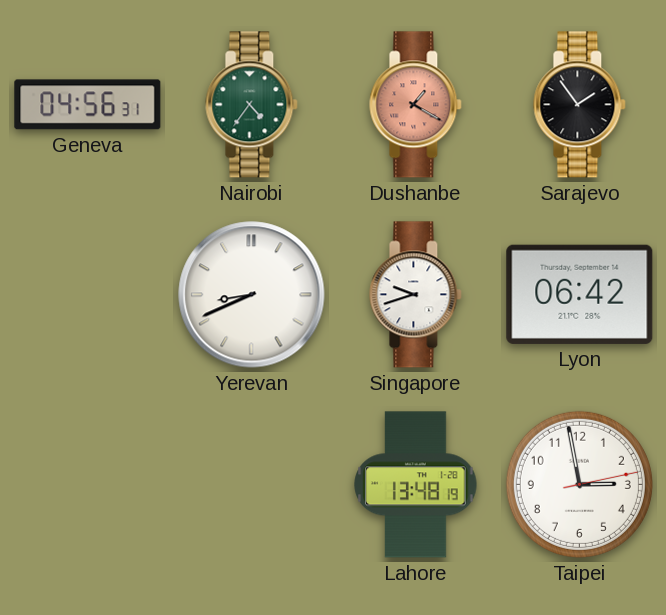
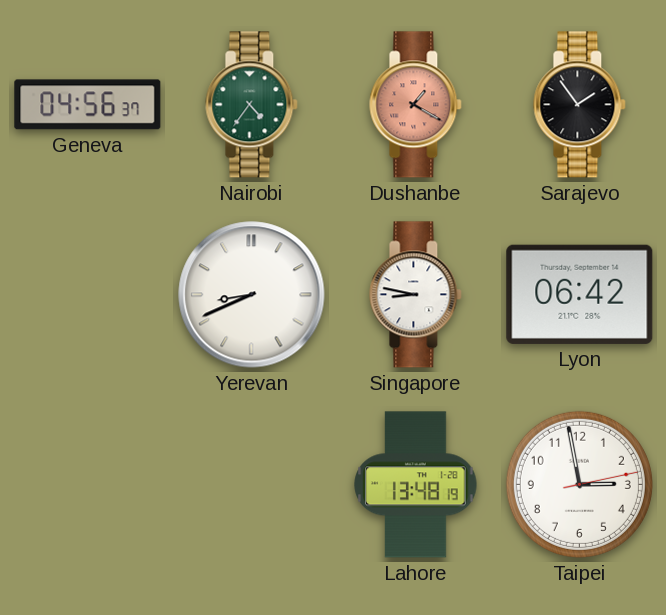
Geneva: 04:56:31 -> 04:56:37
Singapore: 9:42 -> 8:47
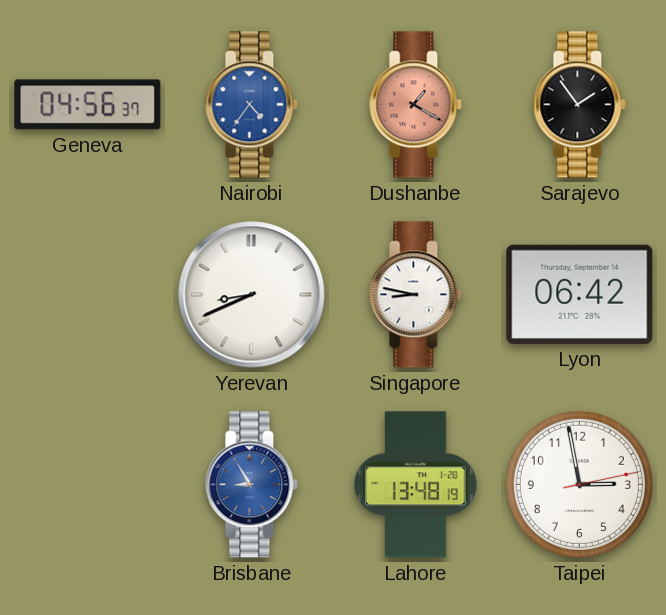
Nairobi dial: green -> blue
Brisbane: none -> 8:55
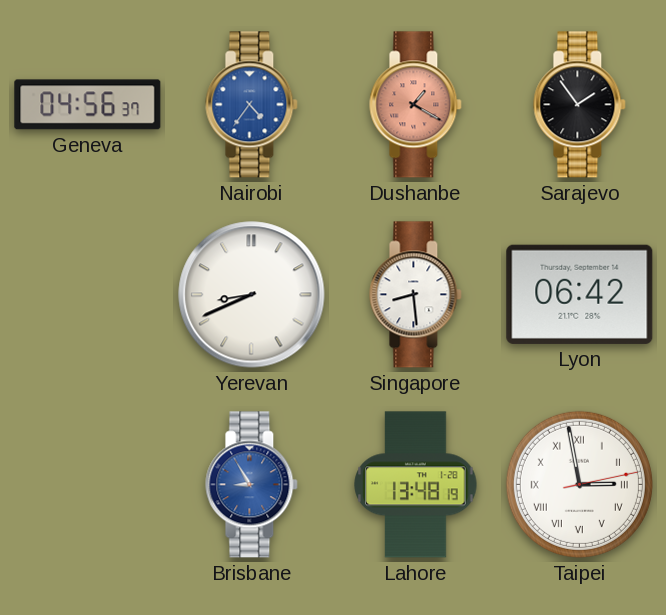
Singapore: 8:47 -> 8:29
Taipei numerals: Arabic -> Roman
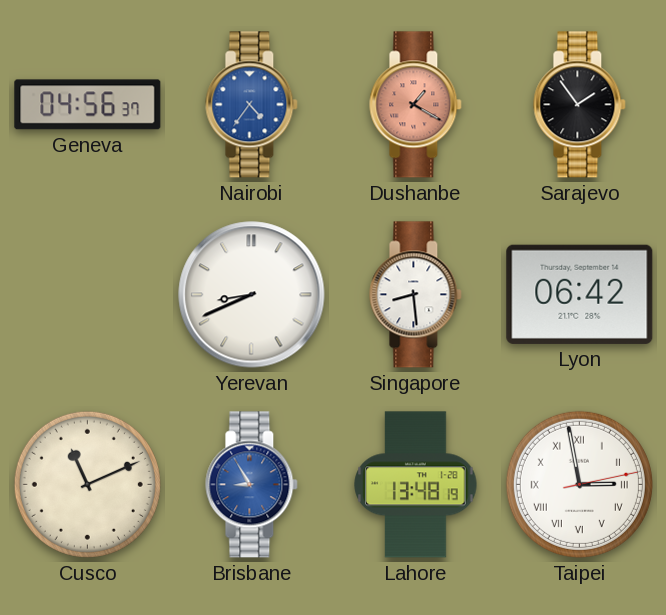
Cusco: none -> 11:11
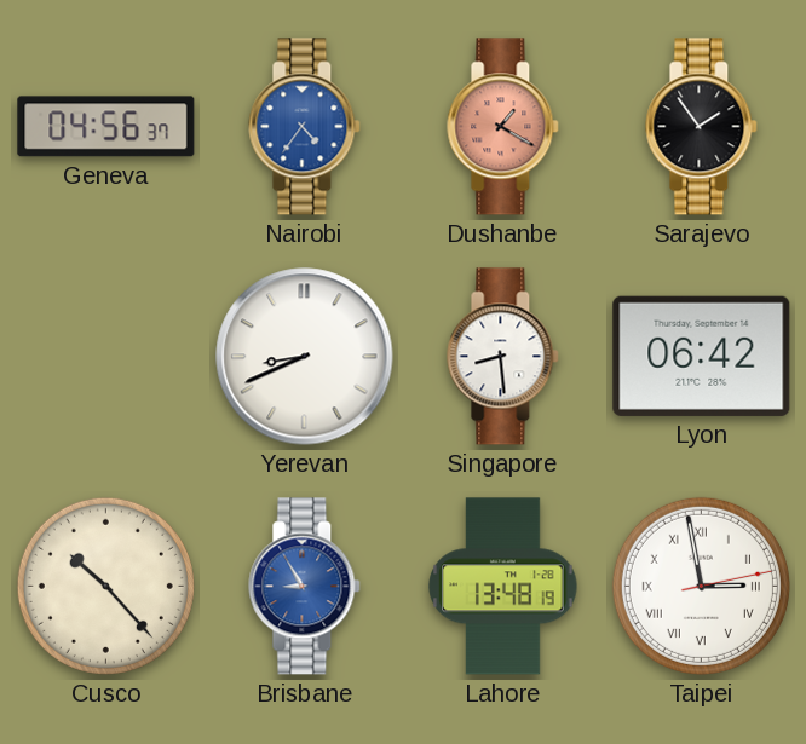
Cusco: 11:11 -> 10:23
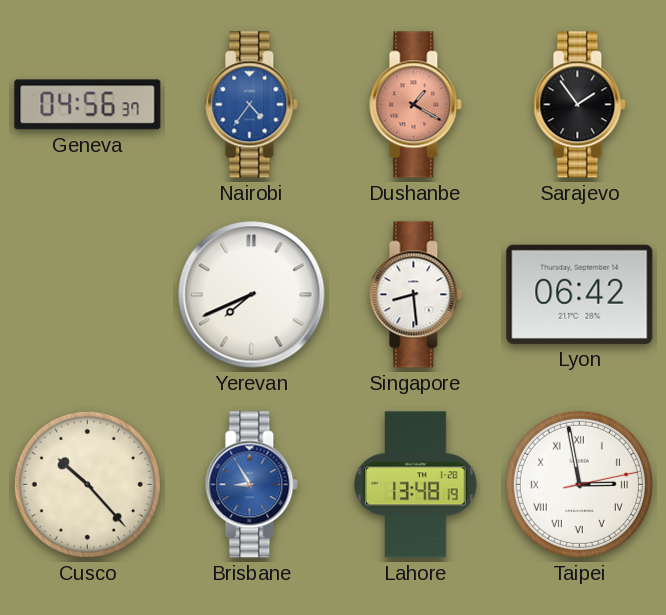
Yerevan: 8:41 -> 7:41
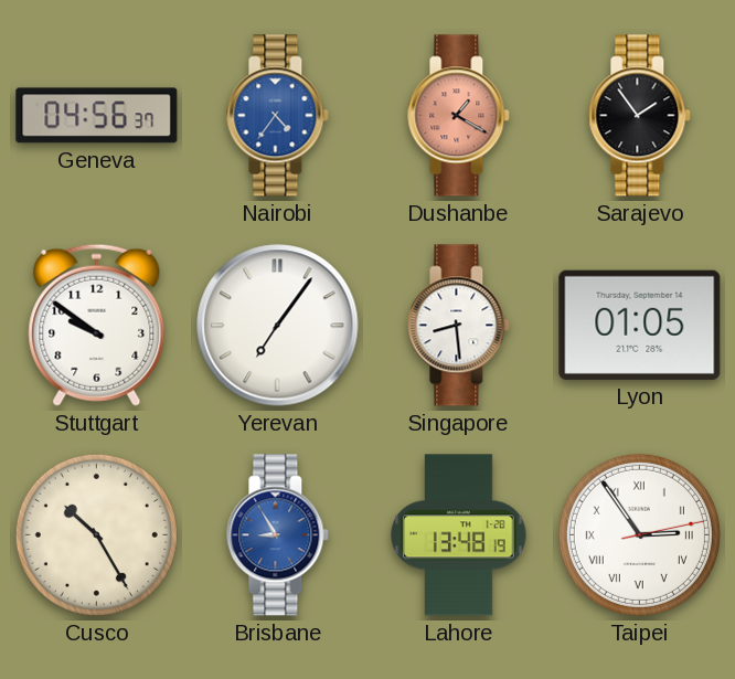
Stuttgart: none -> 9:51
Yerevan: 7:41 -> 7:06
Lyon: 06:42 -> 01:05
Cusco: 10:23 -> 10:25
Taipei: 2:58 -> 2:54
